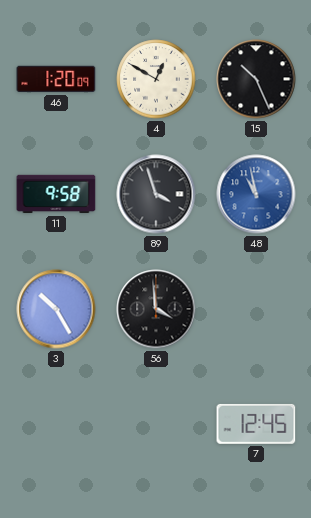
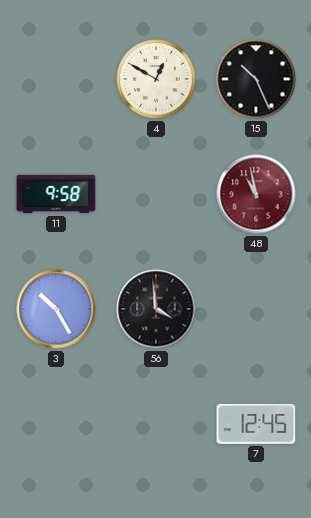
46: 1:20 -> none
89: 3:57 -> none
48 dial: blue -> burgundy
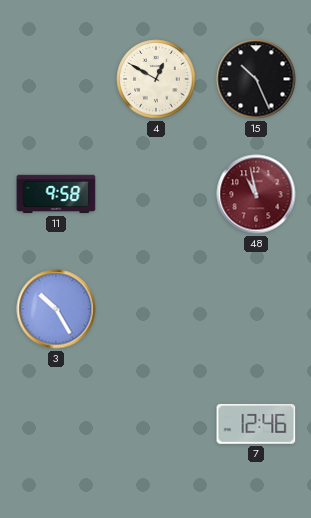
56: 3:59 -> none
7: 12:45 -> 12:46
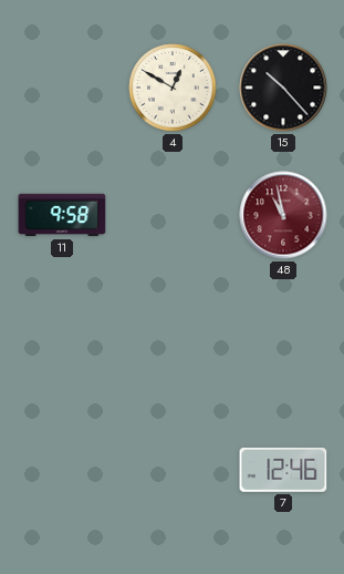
15: 10:26 -> 10:23
3: 10:25 -> none
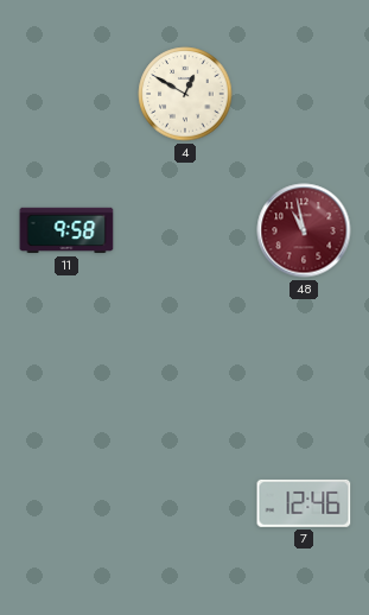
15: 10:23 -> none
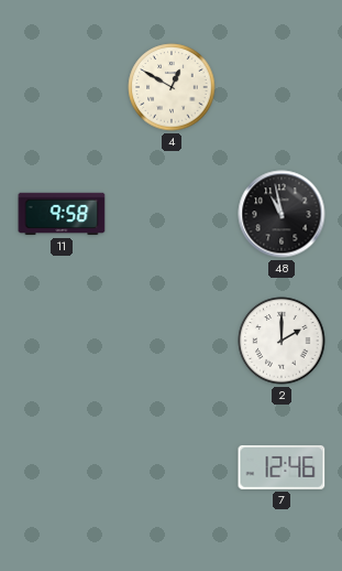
48 dial: burgundy -> black
2: none -> 2:00
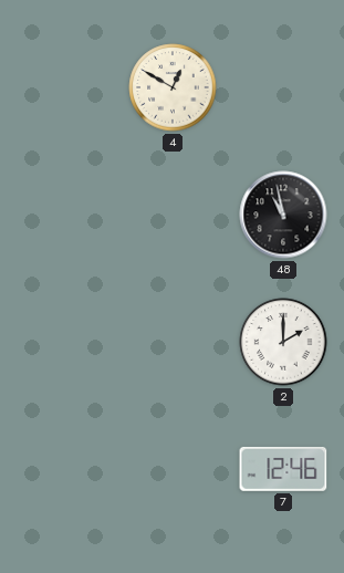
11: 9:58 -> none
